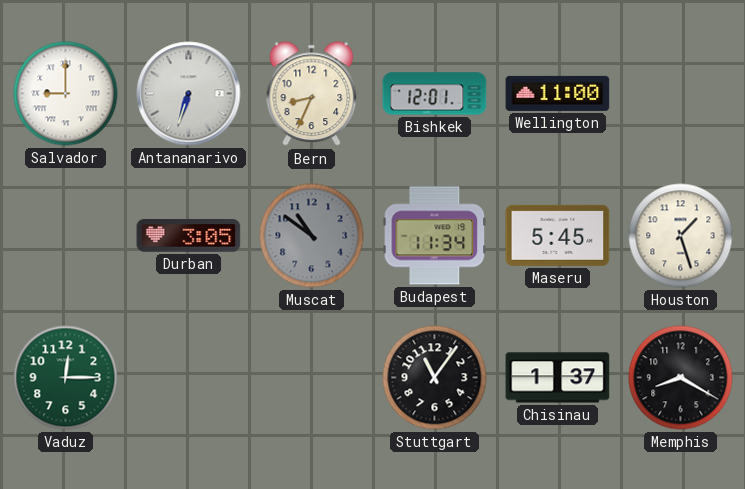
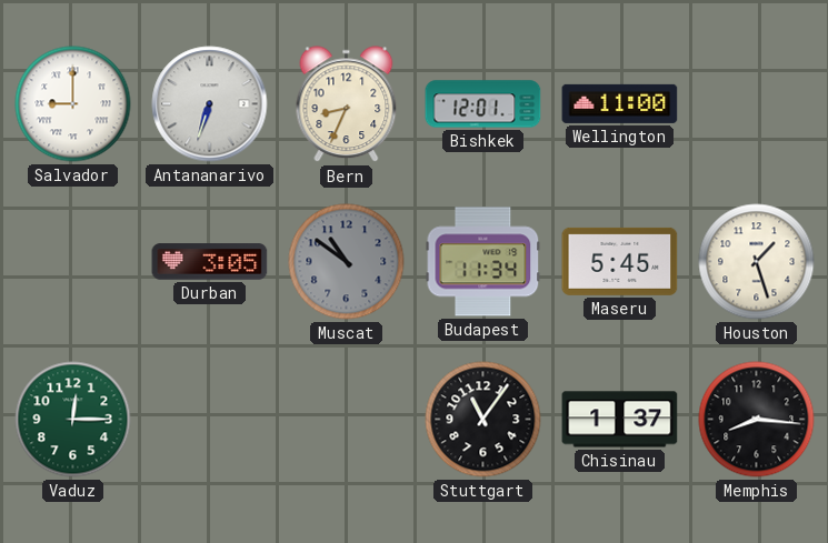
Memphis: 8:20 -> 8:16
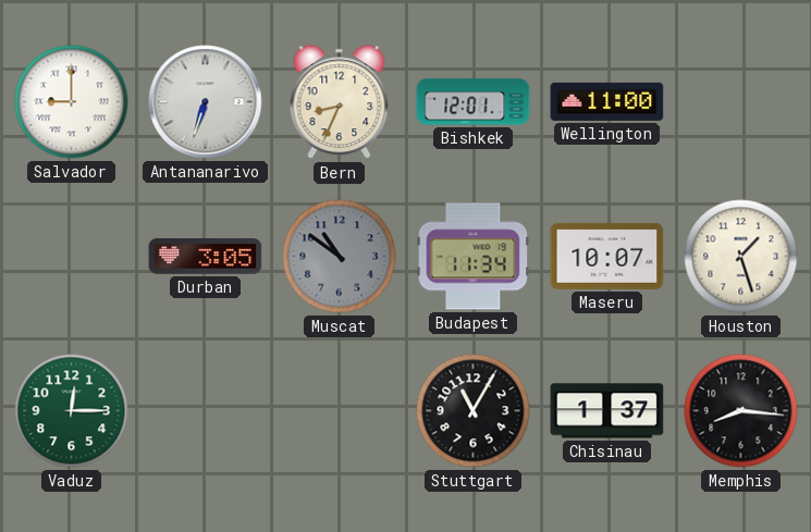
Maseru: 5:45 -> 10:07
Stuttgart: 11:06 -> 11:05
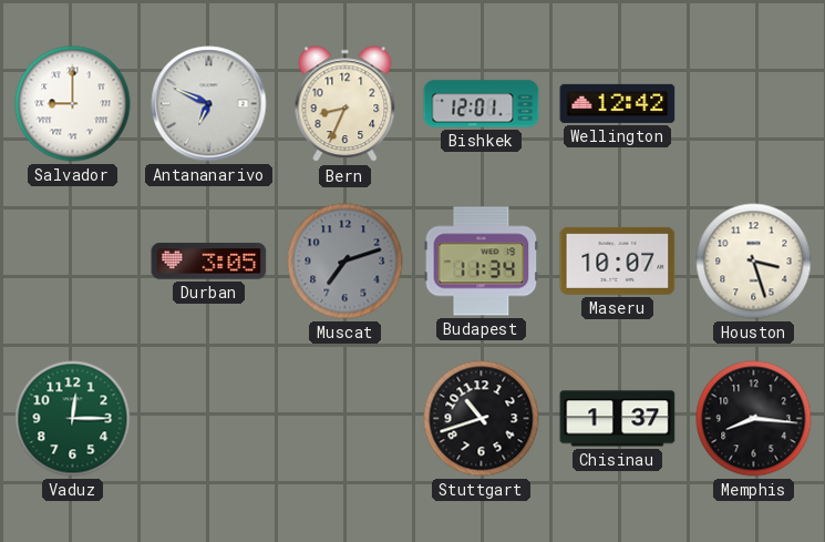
Antananarivo: 6:33 -> 6:49
Wellington: 11:00 -> 12:42
Muscat: 10:51 -> 7:12
Houston: 1:27 -> 3:27
Stuttgart: 11:05 -> 10:42
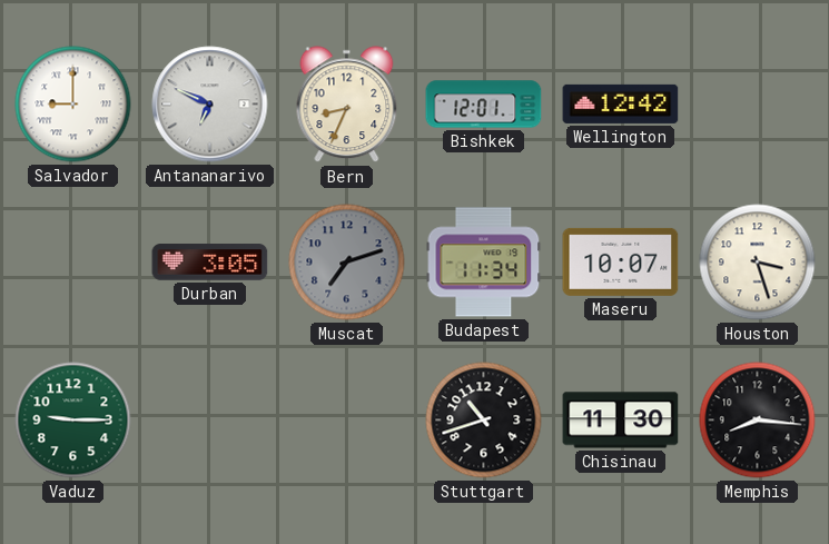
Vaduz: 12:15 -> 9:15
Chisinau: 1:37 -> 11:30
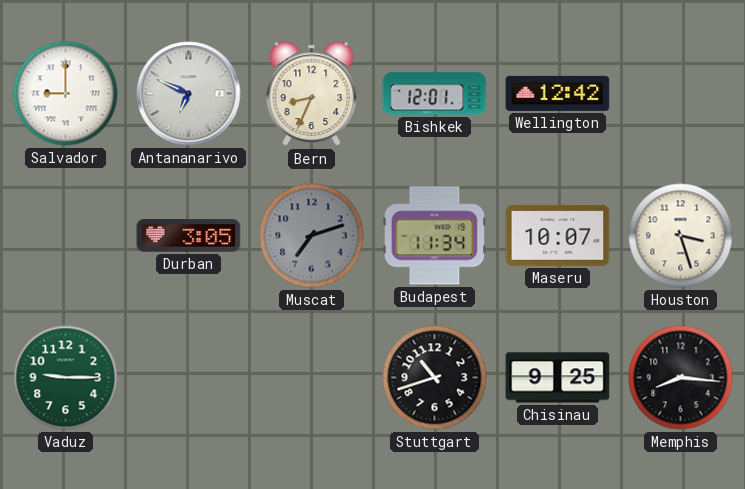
Chisinau: 11:30 -> 9:25
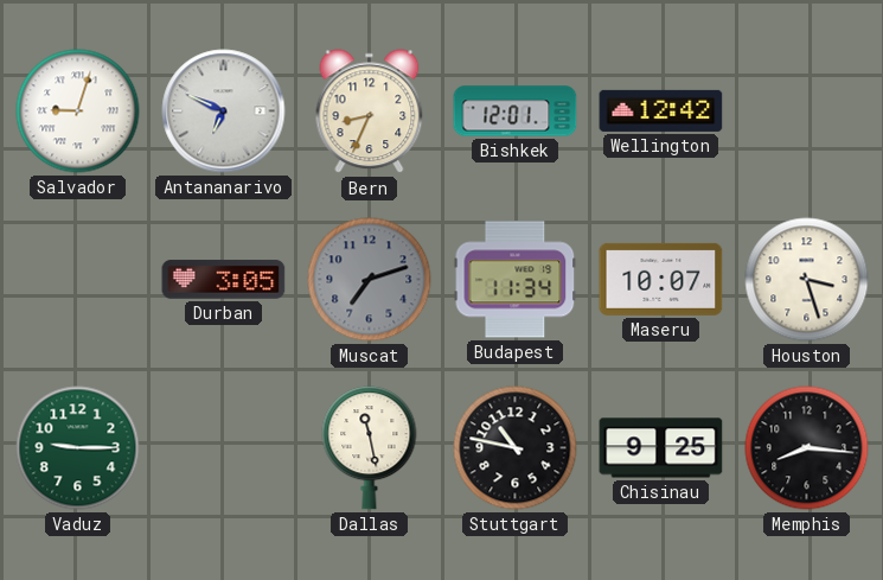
Salvador: 9:00 -> 9:03
Dallas: none -> 11:28
Stuttgart: 10:42 -> 10:47
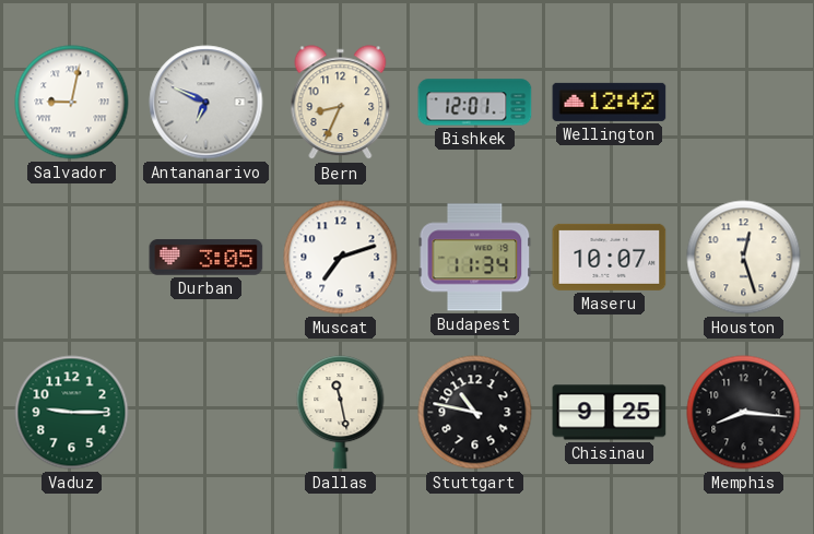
Salvador: 9:03 -> 9:02
Muscat dial: grey -> white
Houston: 3:27 -> 12:27
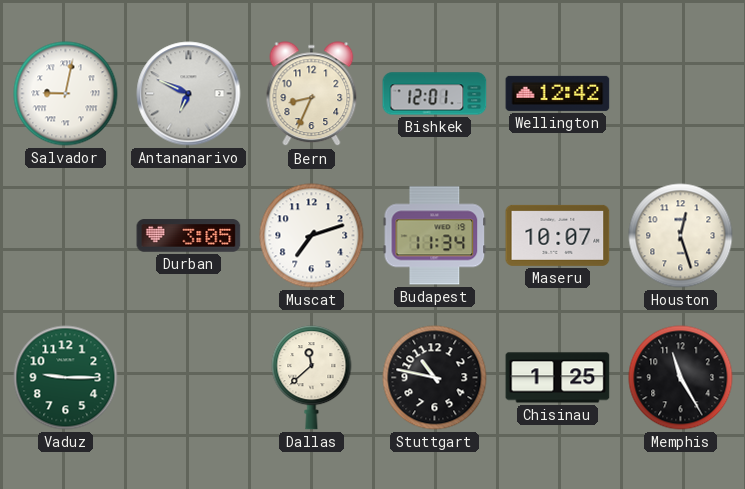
Dallas: 11:28 -> 11:38
Chisinau: 9:25 -> 1:25
Memphis: 8:16 -> 11:25
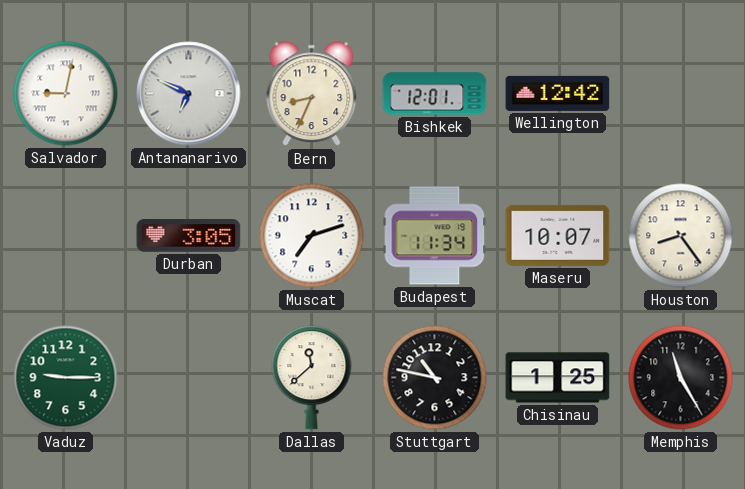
Houston: 12:27 -> 8:24
